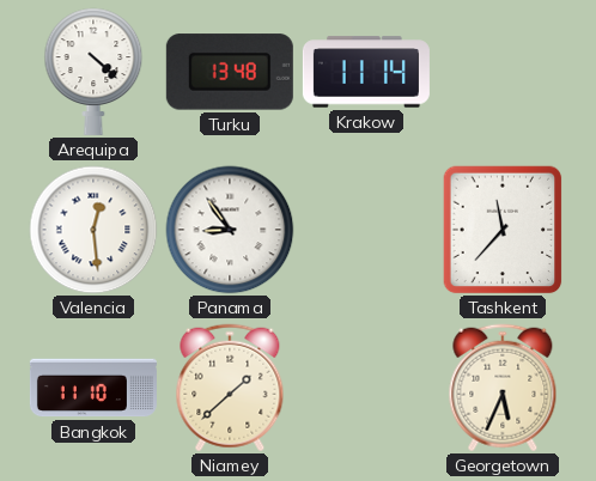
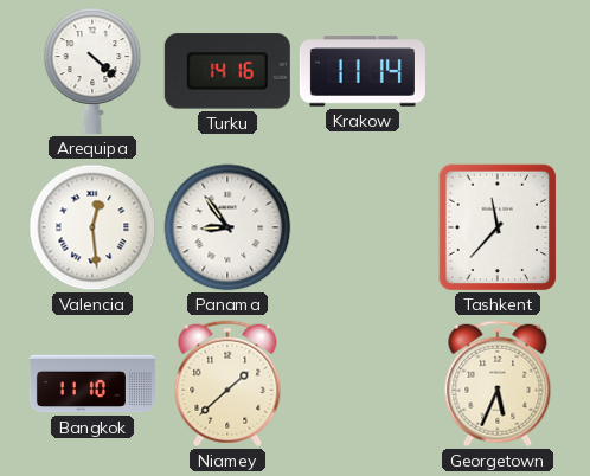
Turku: 13:48 -> 14:16
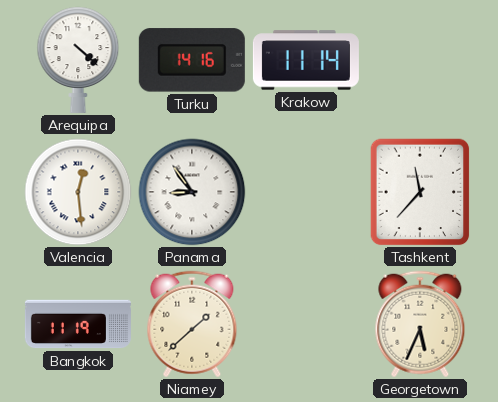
Bangkok: 11:10 -> 11:19
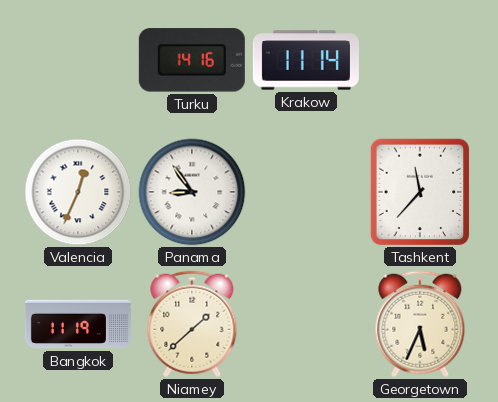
Arequipa: 4:22 -> none
Valencia: 12:29 -> 12:34
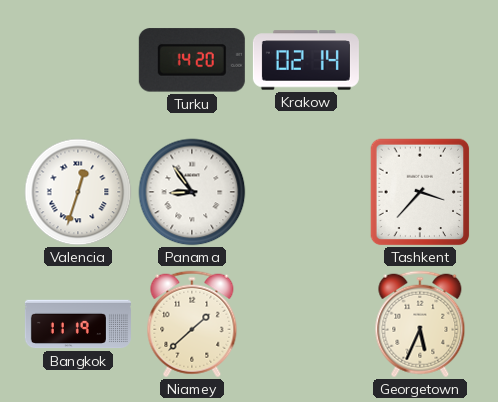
Turku: 14:16 -> 14:20
Krakow: 11:14 -> 02:14
Valencia: 12:34 -> 12:33
Tashkent: 11:37 -> 3:37
